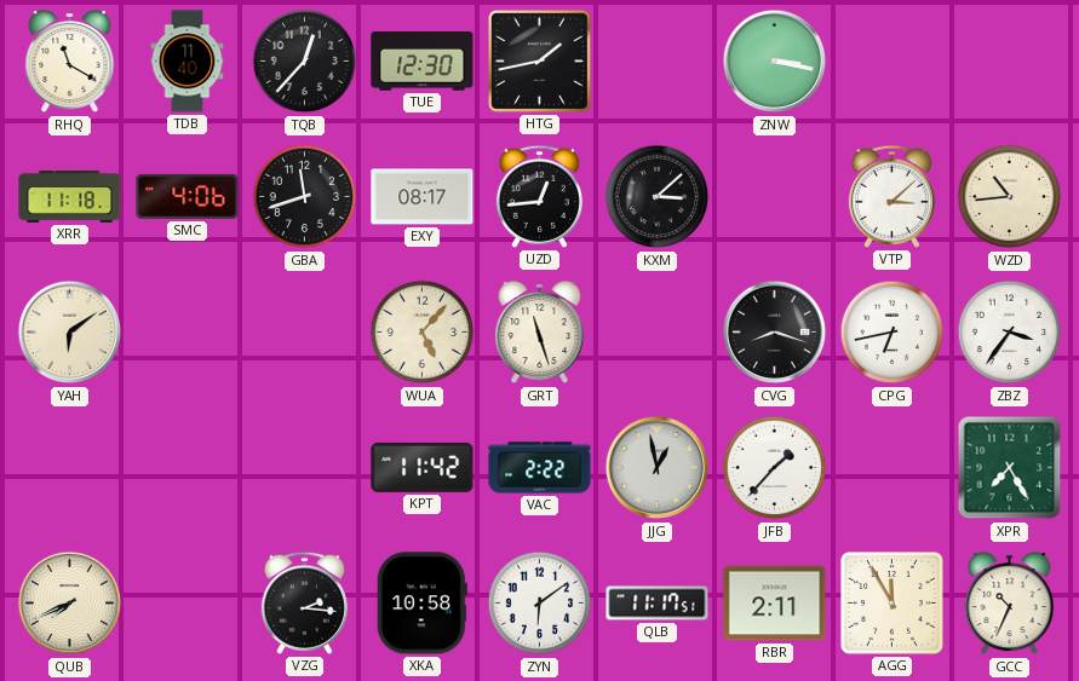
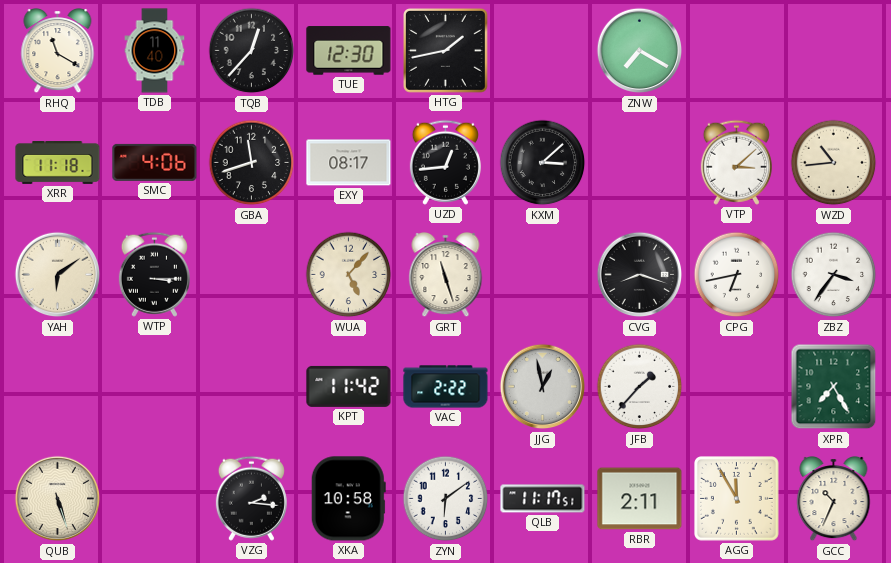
ZNW: 3:17 -> 7:20
WTP: none -> 3:15
QUB: 7:41 -> 5:27
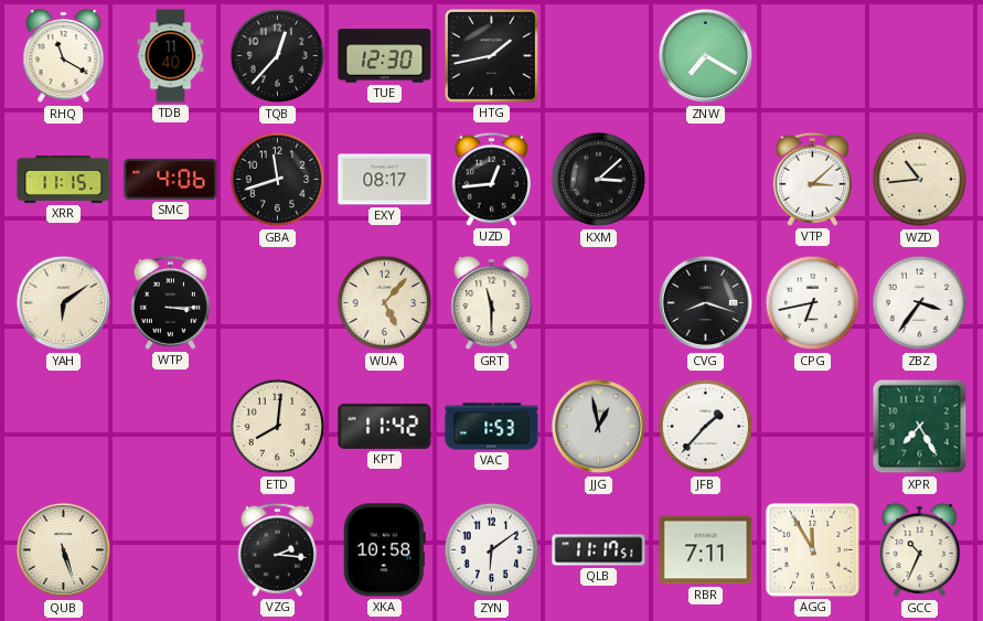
XRR: 11:18 -> 11:15
GRT: 11:27 -> 11:30
ETD: none -> 8:01
VAC: 2:22 -> 1:53
RBR: 2:11 -> 7:11
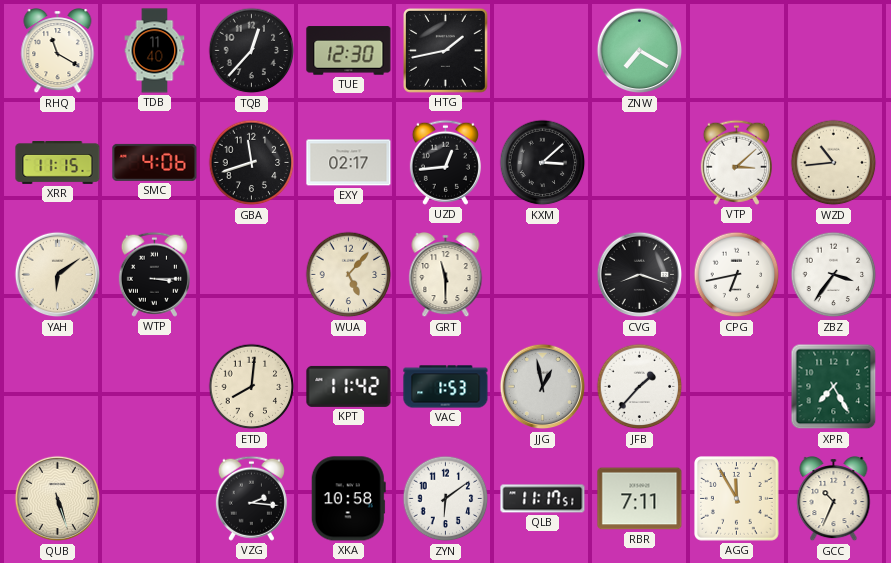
EXY: 08:17 -> 02:17
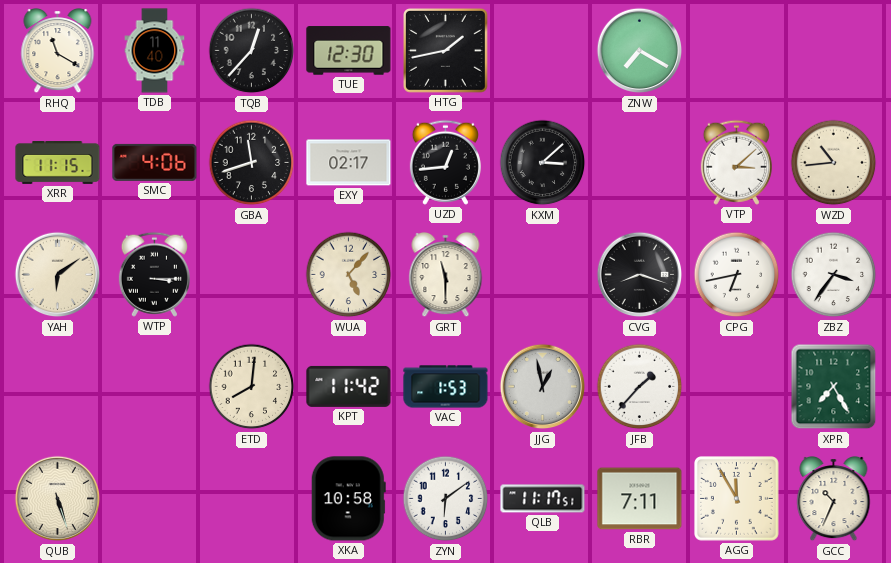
VZG: 2:16 -> none
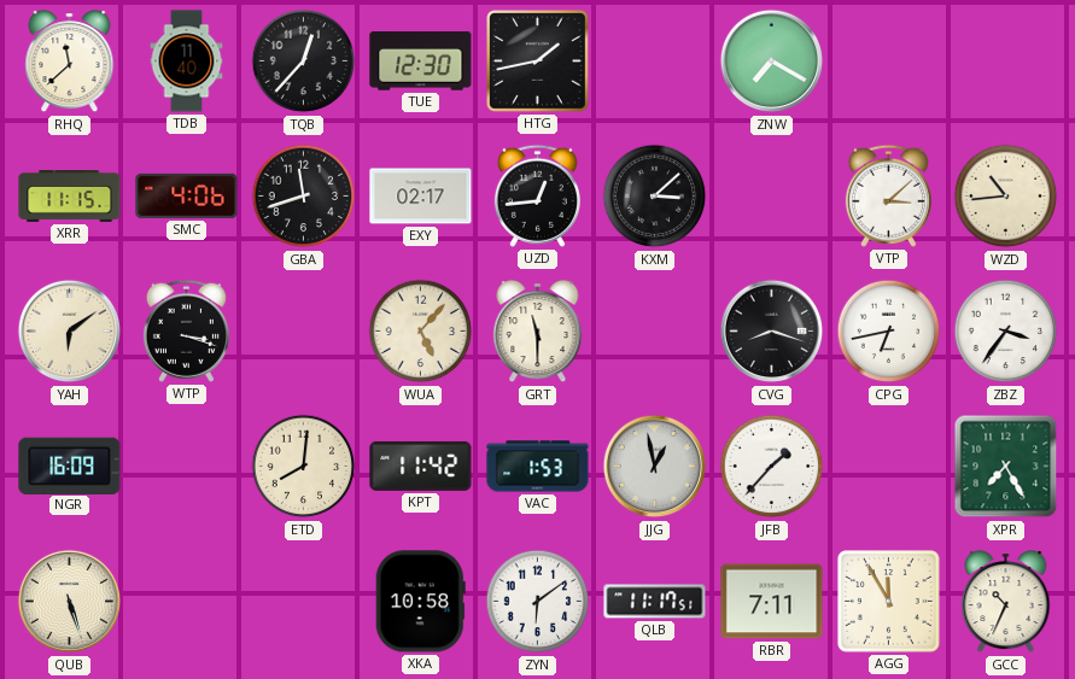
RHQ: 11:20 -> 11:38
WTP: 3:15 -> 3:18
NGR: none -> 16:09
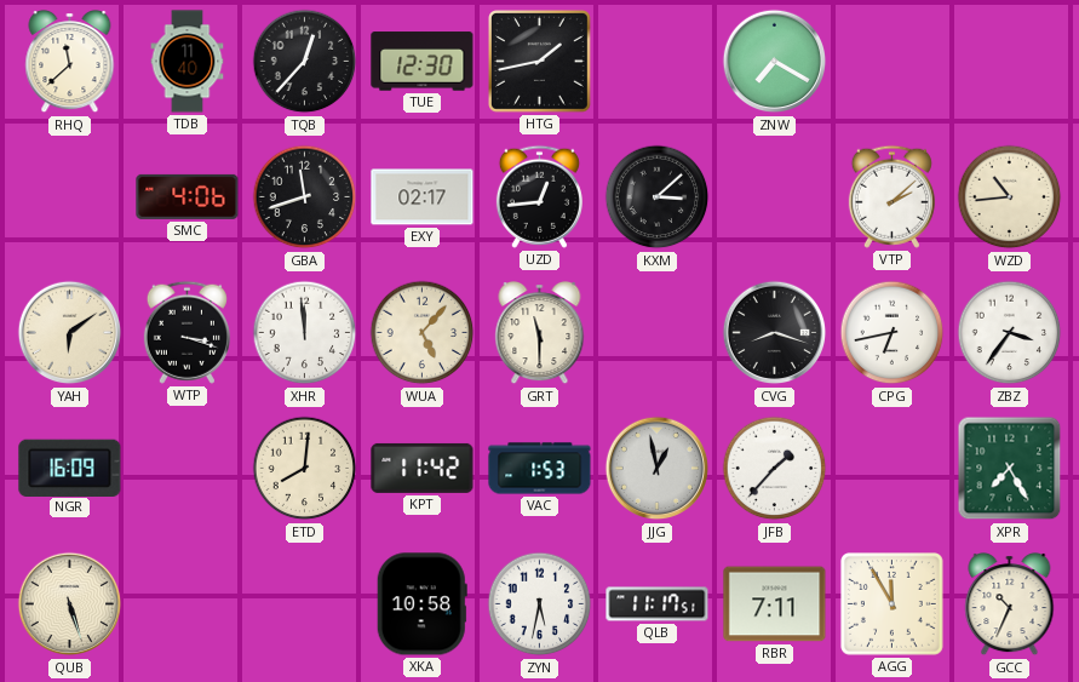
XRR: 11:15 -> none
VTP: 3:08 -> 2:08
XHR: none -> 11:59
ZYN: 6:09 -> 5:32
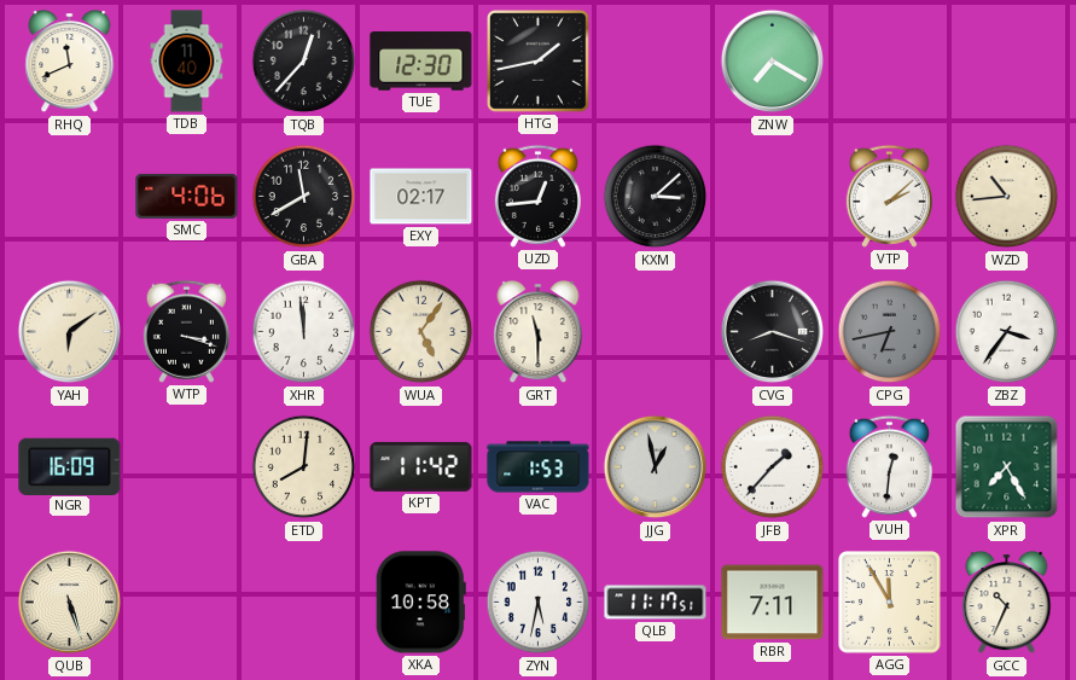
RHQ: 11:38 -> 11:41
GBA: 11:42 -> 11:40
WUA: 5:07 -> 5:06
CPG dial: white -> grey
VUH: none -> 12:31
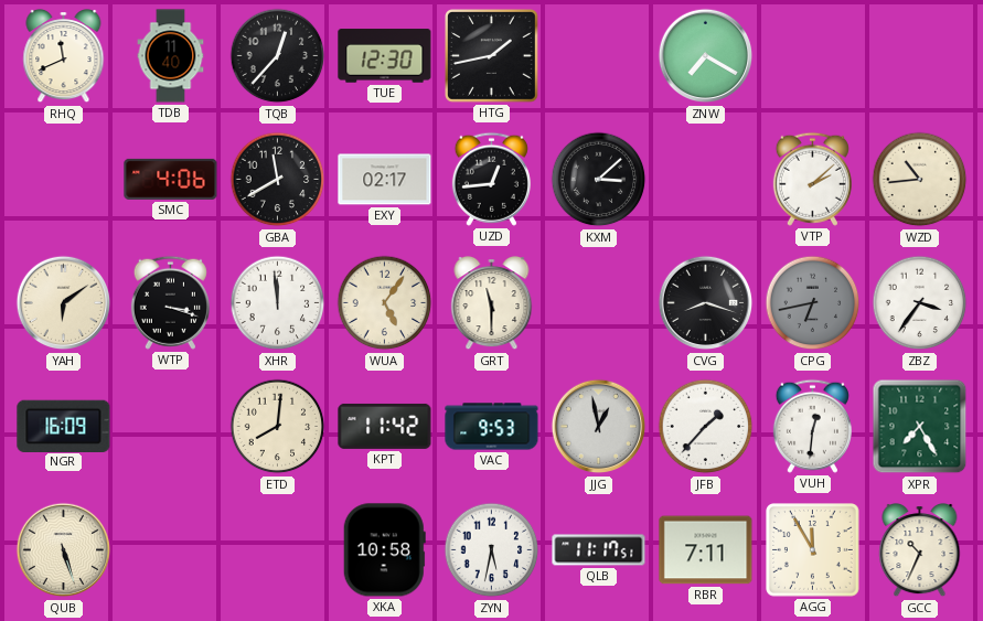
VAC: 1:53 -> 9:53
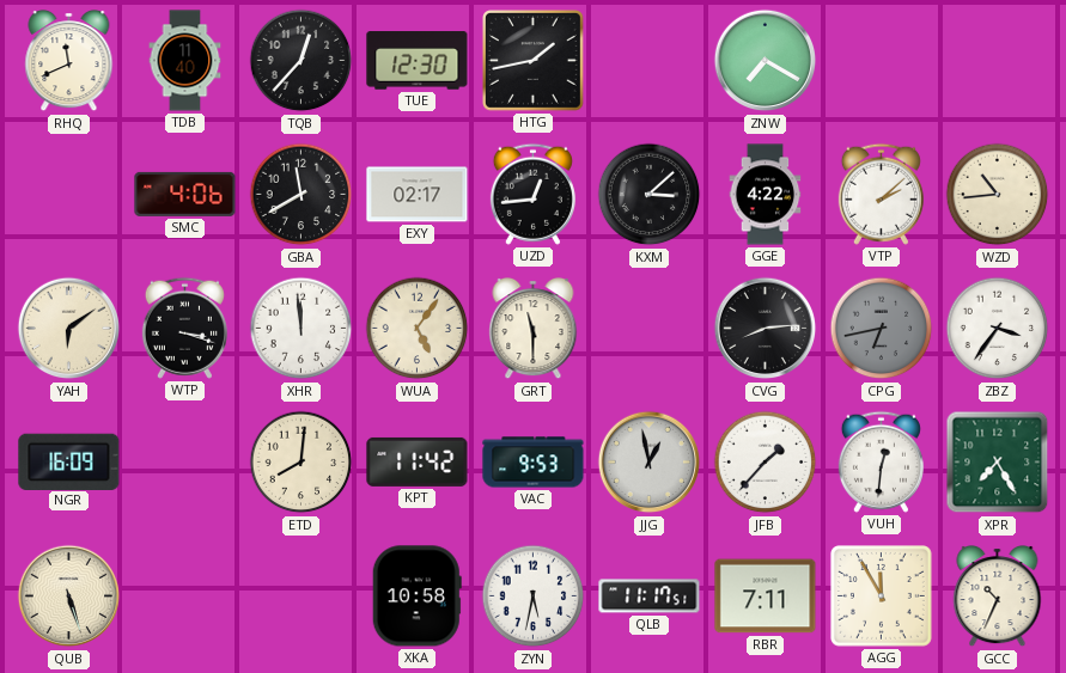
GGE: none -> 4:22
CVG: 8:18 -> 8:14
